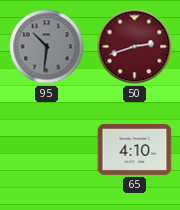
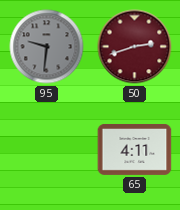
95: 10:31 -> 9:31
65: 4:10 -> 4:11
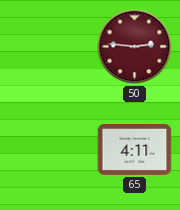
95: 9:31 -> none
50: 2:42 -> 2:46
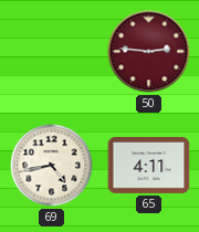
69: none -> 4:43
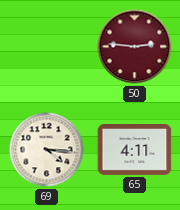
69: 4:43 -> 4:16
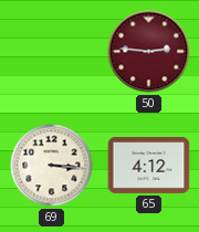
69: 4:16 -> 3:16
65: 4:11 -> 4:12
